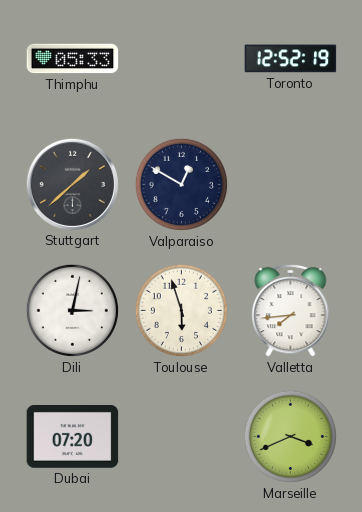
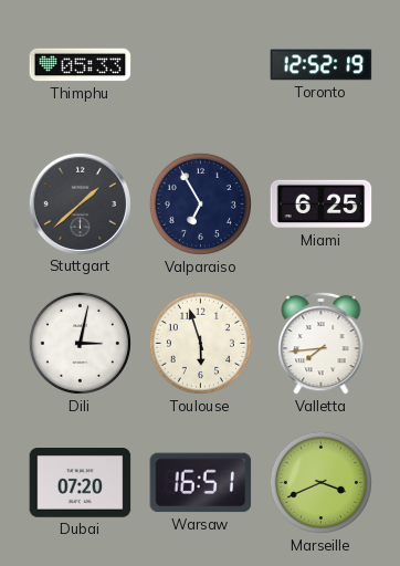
Valparaiso: 12:50 -> 6:55
Miami: none -> 6:25
Warsaw: none -> 16:51
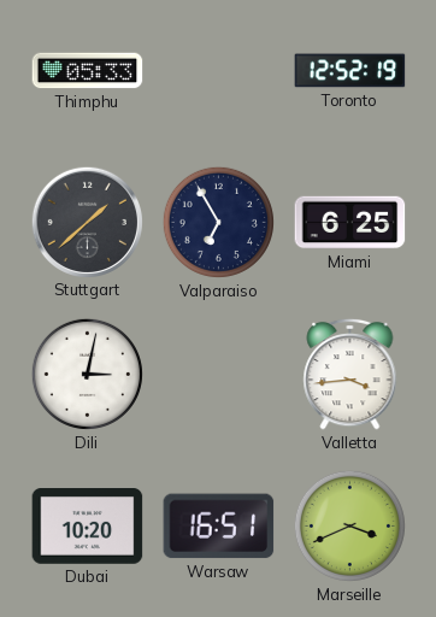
Toulouse: 5:57 -> none
Valletta: 7:44 -> 3:44
Dubai: 07:20 -> 10:20
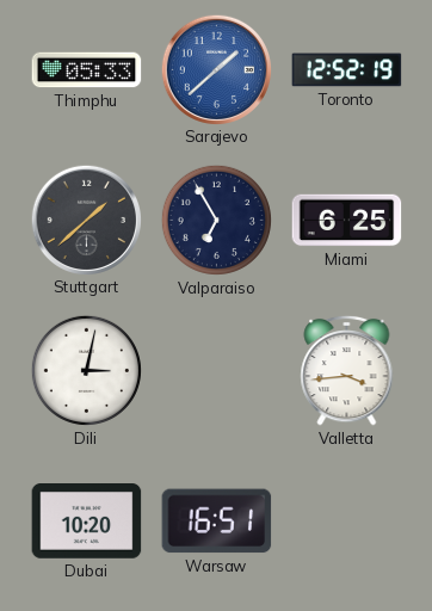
Sarajevo: none -> 1:38
Marseille: 3:41 -> none
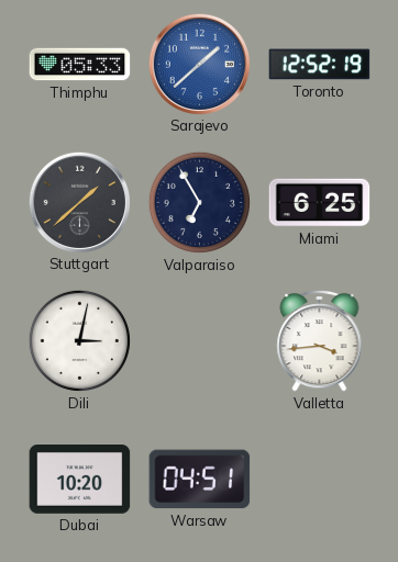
Warsaw: 16:51 -> 04:51
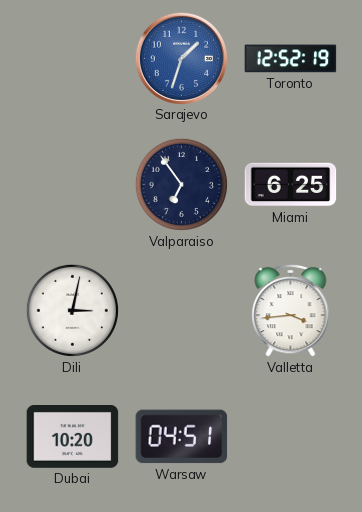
Thimphu: 05:33 -> none
Sarajevo: 1:38 -> 1:33
Stuttgart: 1:38 -> none
Valparaiso: 6:55 -> 6:54
